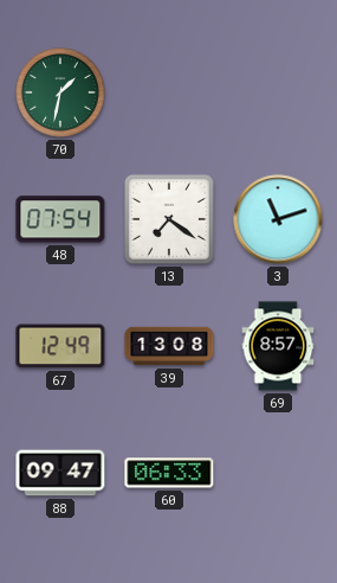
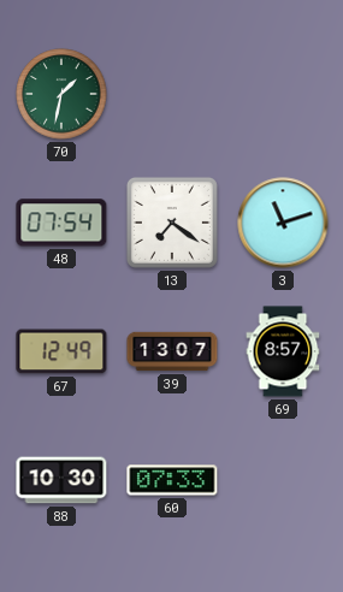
39: 13:08 -> 13:07
88: 09:47 -> 10:30
60: 06:33 -> 07:33
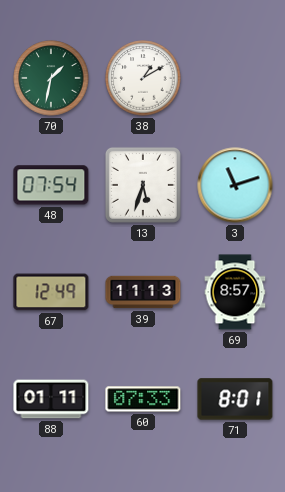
38: none -> 1:10
13: 7:21 -> 5:33
39: 13:07 -> 11:13
88: 10:30 -> 01:11
71: none -> 8:01
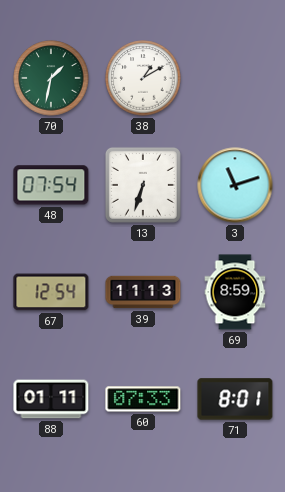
13: 5:33 -> 6:33
67: 12:49 -> 12:54
69: 8:57 -> 8:59
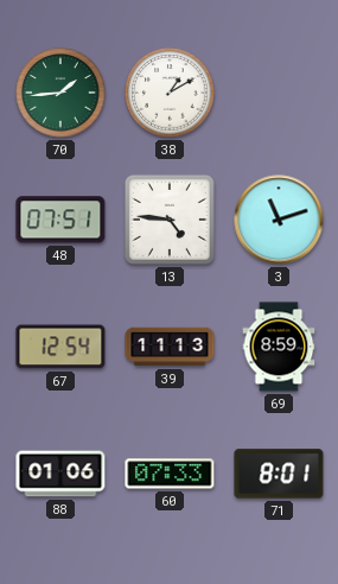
70: 1:32 -> 1:44
48: 07:54 -> 07:51
13: 6:33 -> 4:46
88: 01:11 -> 01:06
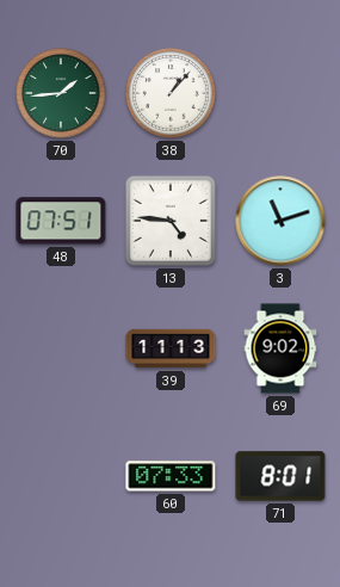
38: 1:10 -> 1:07
67: 12:54 -> none
69: 8:59 -> 9:02
88: 01:06 -> none
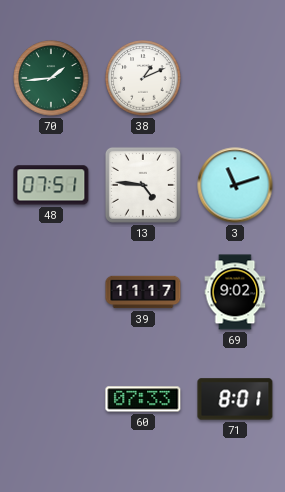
38: 1:07 -> 1:11
39: 11:13 -> 11:17
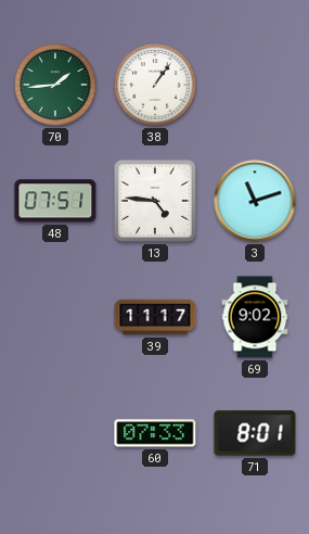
38: 1:11 -> 1:06
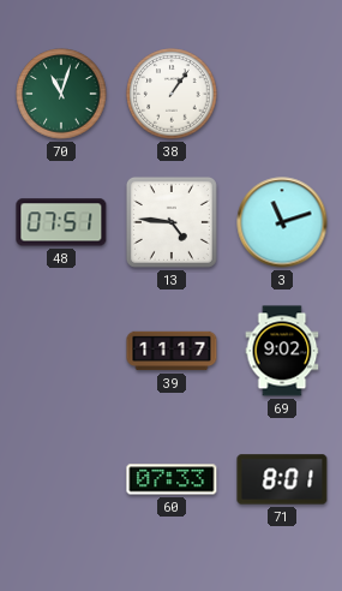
70: 1:44 -> 11:03
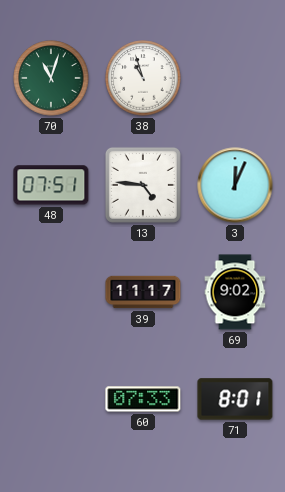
38: 1:06 -> 10:57
3: 11:12 -> 12:04
